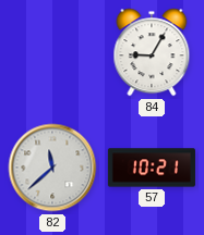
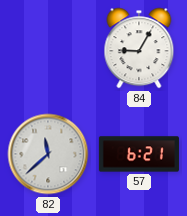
57: 10:21 -> 6:21
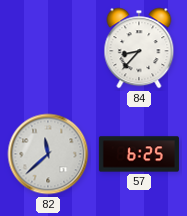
84: 9:05 -> 8:37
57: 6:21 -> 6:25
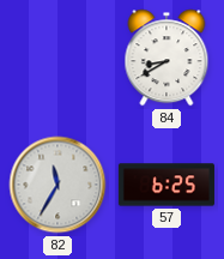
84: 8:37 -> 8:40
82: 11:38 -> 11:35
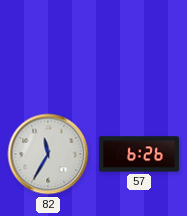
84: 8:40 -> none
57: 6:25 -> 6:26
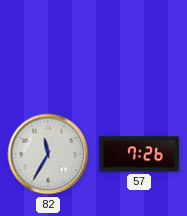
57: 6:26 -> 7:26
